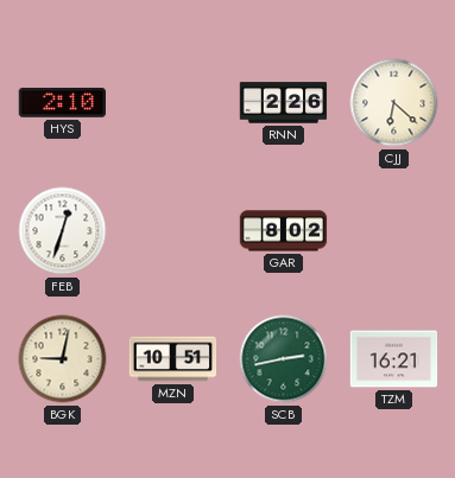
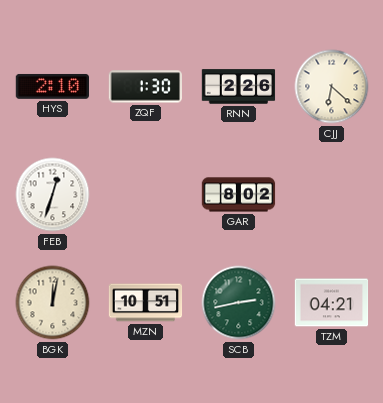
ZQF: none -> 1:30
BGK: 9:02 -> 12:02
TZM: 16:21 -> 04:21
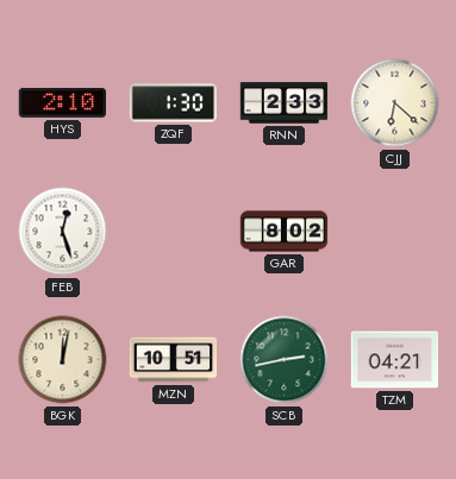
RNN: 2:26 -> 2:33
FEB: 12:33 -> 12:27
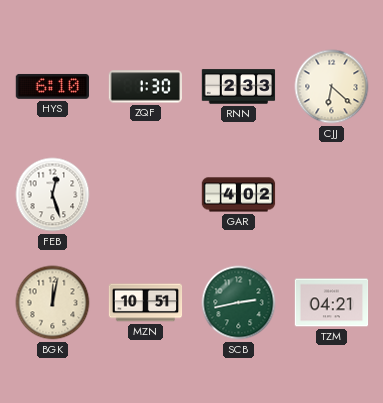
HYS: 2:10 -> 6:10
GAR: 8:02 -> 4:02
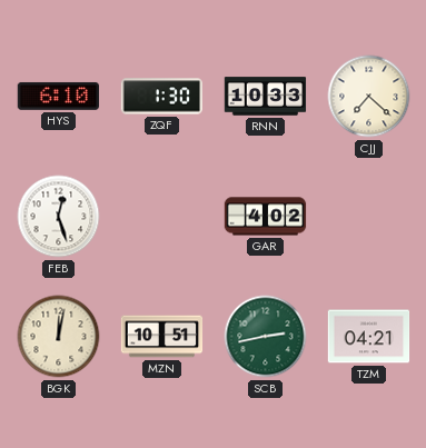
RNN: 2:33 -> 10:33
CJJ: 6:22 -> 7:22
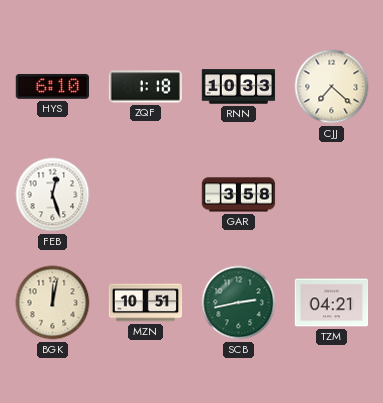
ZQF: 1:30 -> 1:18
GAR: 4:02 -> 3:58
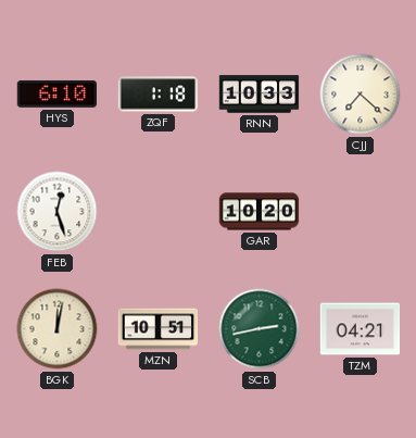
GAR: 3:58 -> 10:20
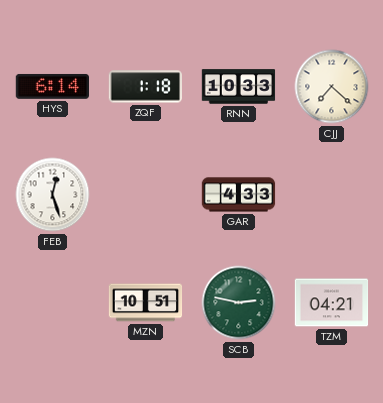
HYS: 6:10 -> 6:14
GAR: 10:20 -> 4:33
BGK: 12:02 -> none
SCB: 2:43 -> 2:47
